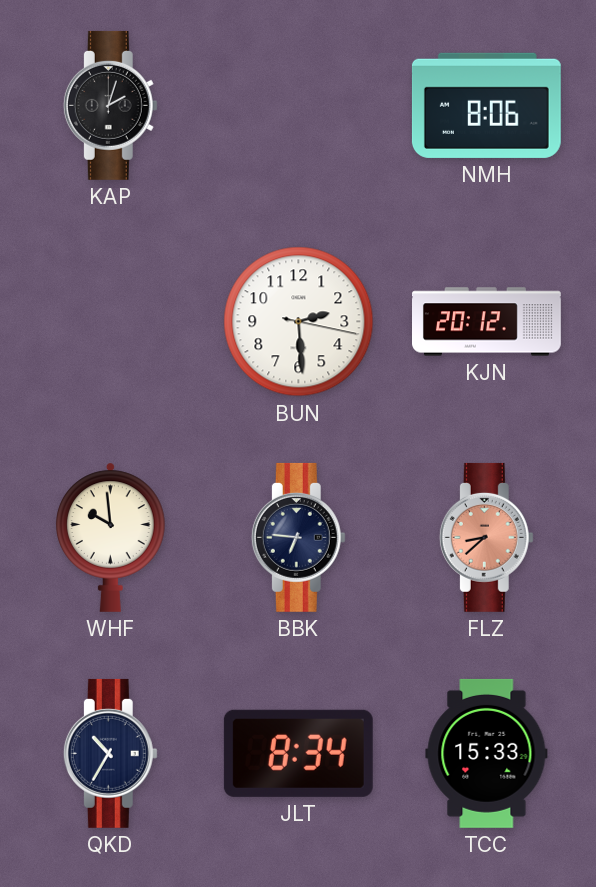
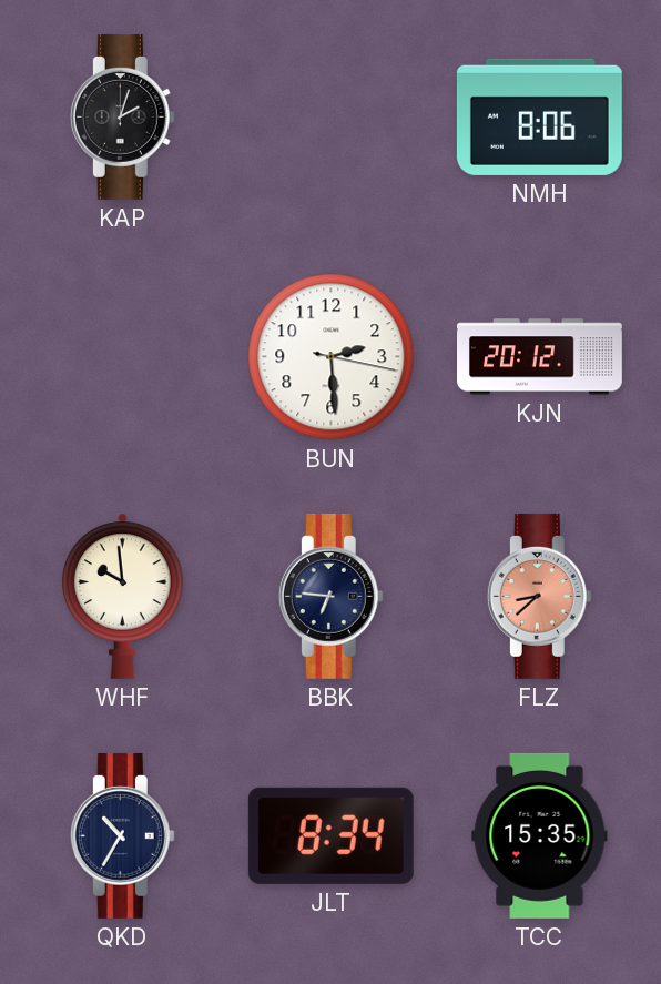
TCC: 15:33 -> 15:35
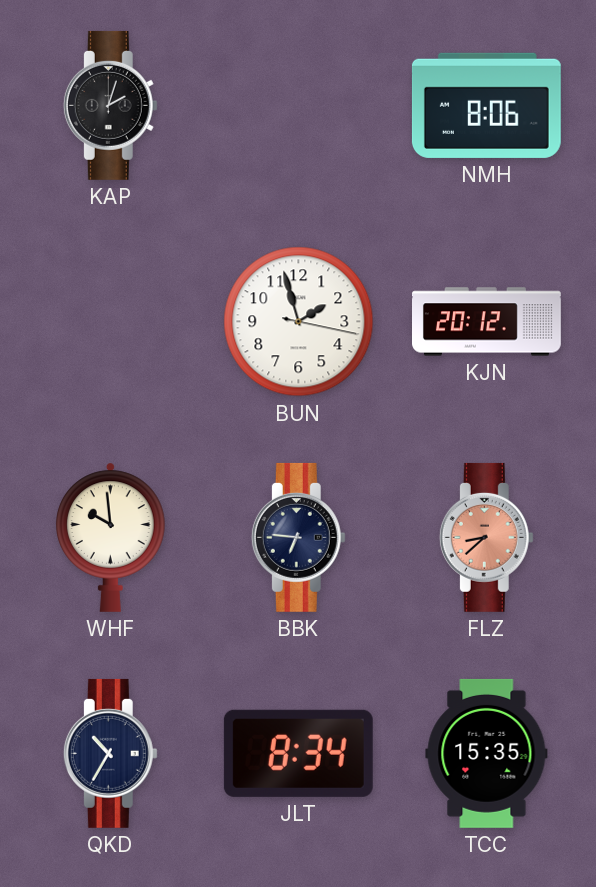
BUN: 2:29 -> 1:57
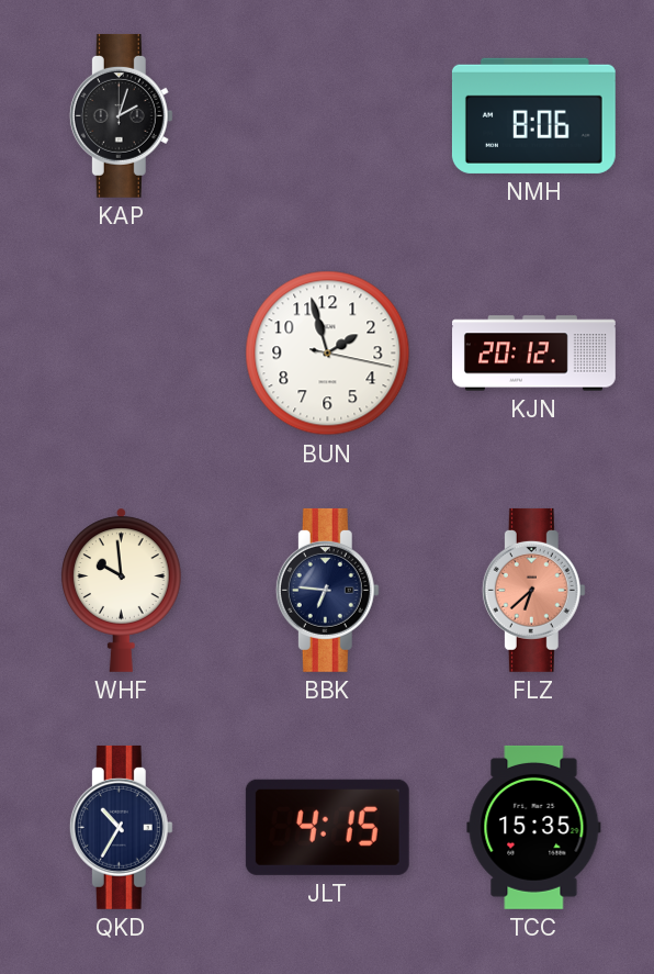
FLZ: 8:38 -> 6:38
JLT: 8:34 -> 4:15
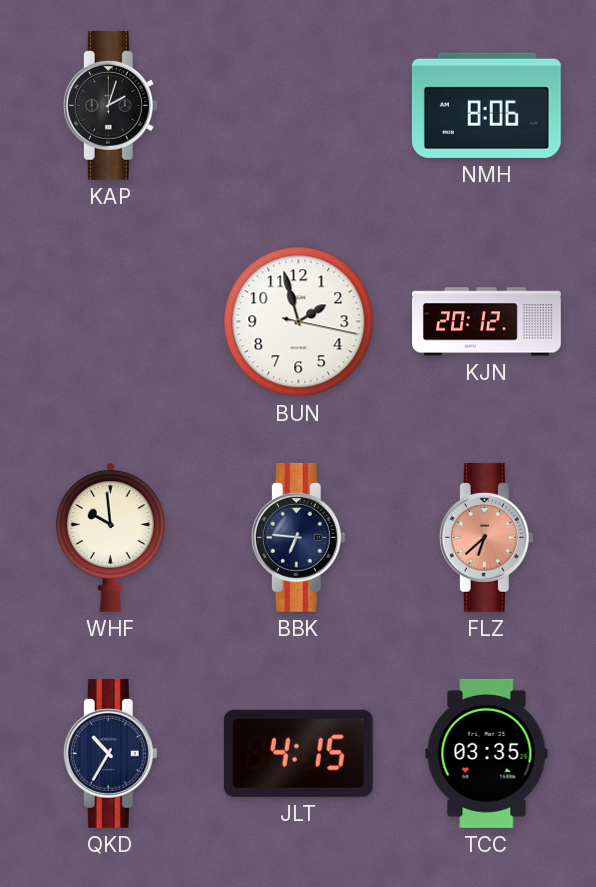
TCC: 15:35 -> 03:35
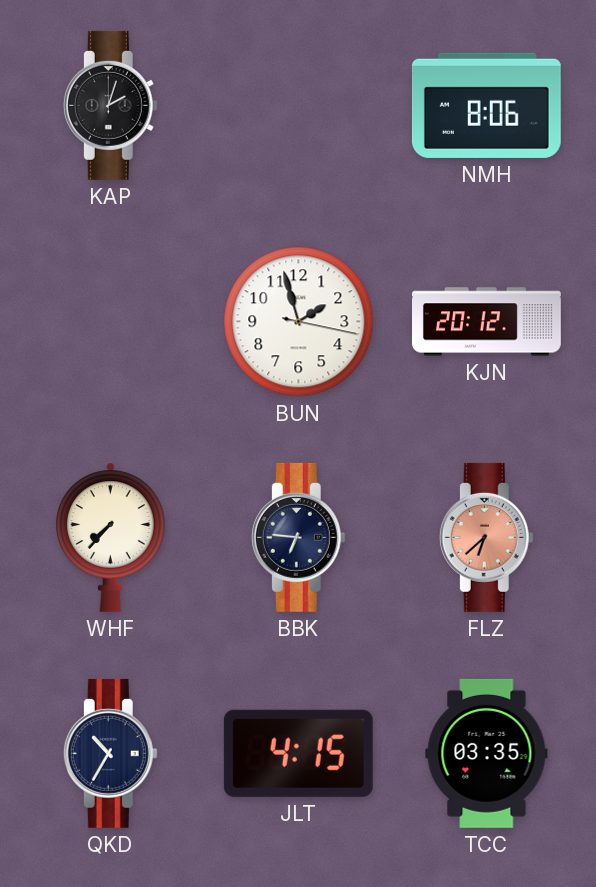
WHF: 9:59 -> 7:37
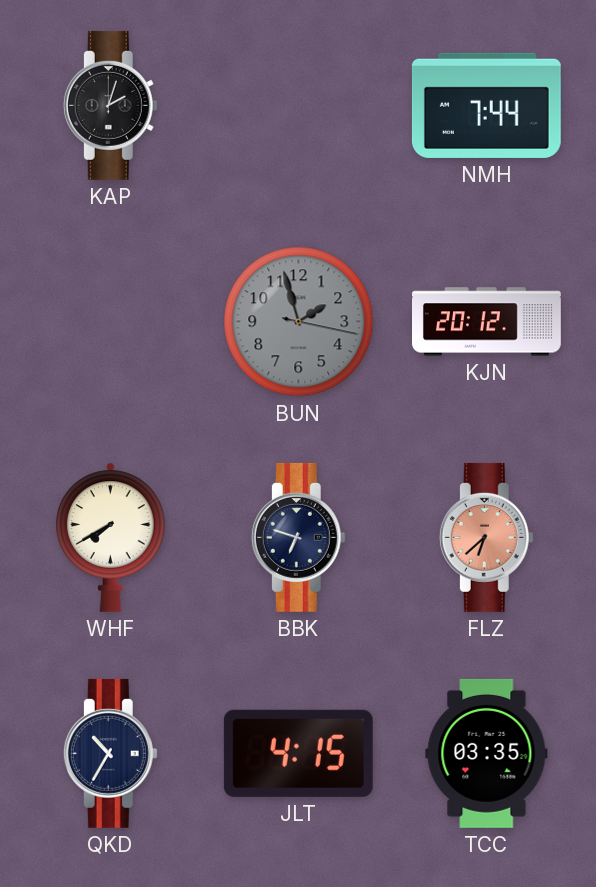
NMH: 8:06 -> 7:44
BUN dial: white -> grey
WHF: 7:37 -> 7:40
BBK: 6:46 -> 6:48
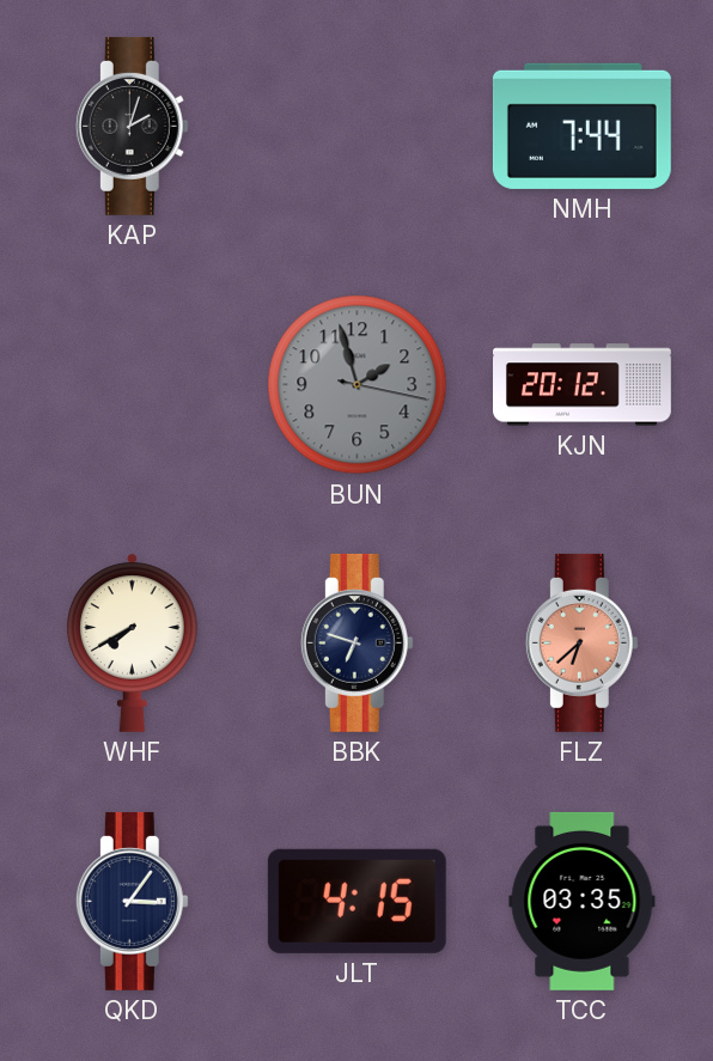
QKD: 10:35 -> 3:06
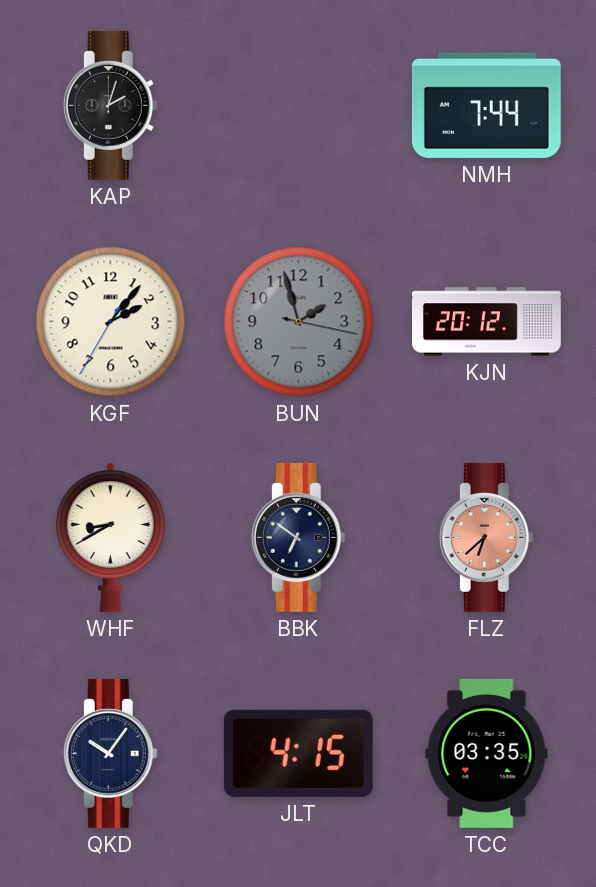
KGF: none -> 2:06
WHF: 7:40 -> 8:40
BBK: 6:48 -> 6:51
QKD: 3:06 -> 10:06
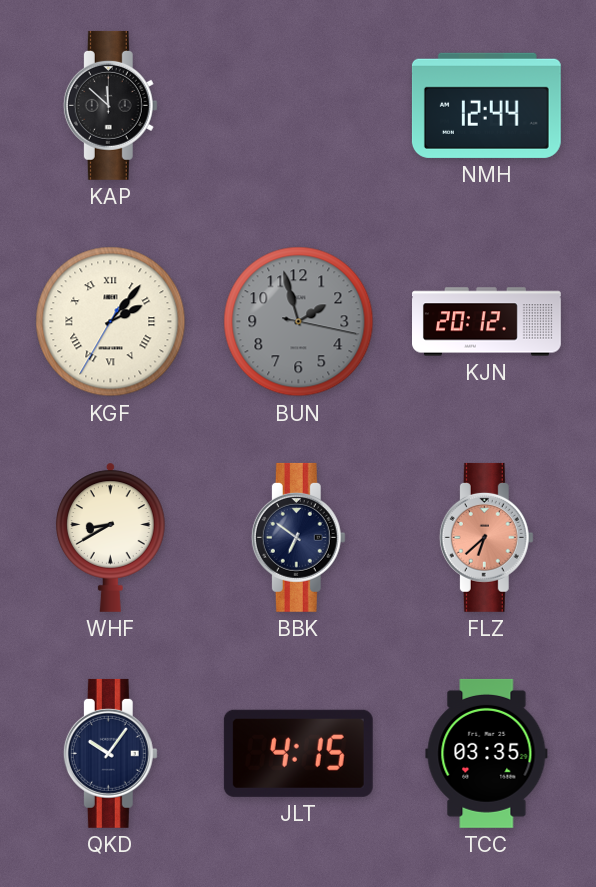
KAP: 2:03 -> 11:52
NMH: 7:44 -> 12:44
KGF numerals: Arabic -> Roman
